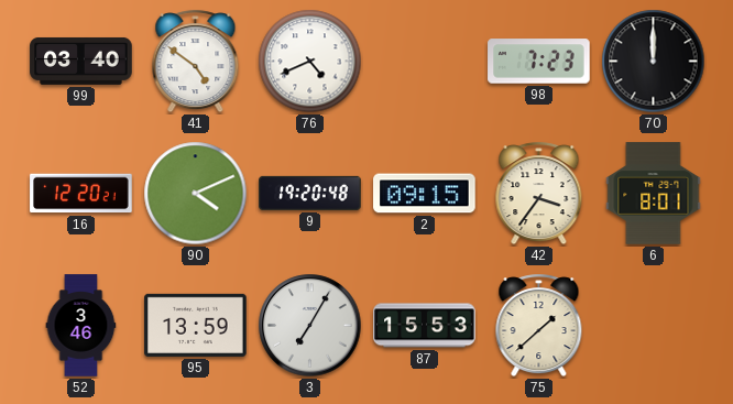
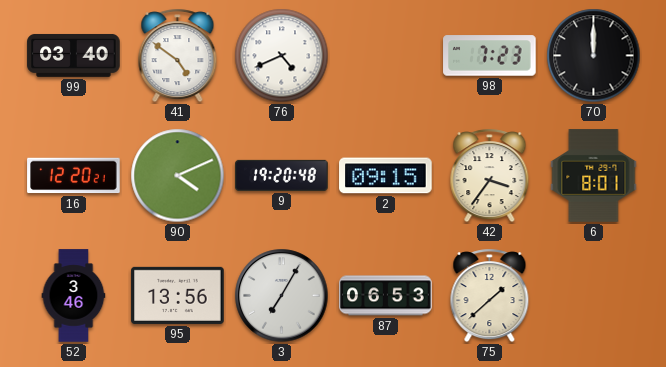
95: 13:59 -> 13:56
87: 15:53 -> 06:53
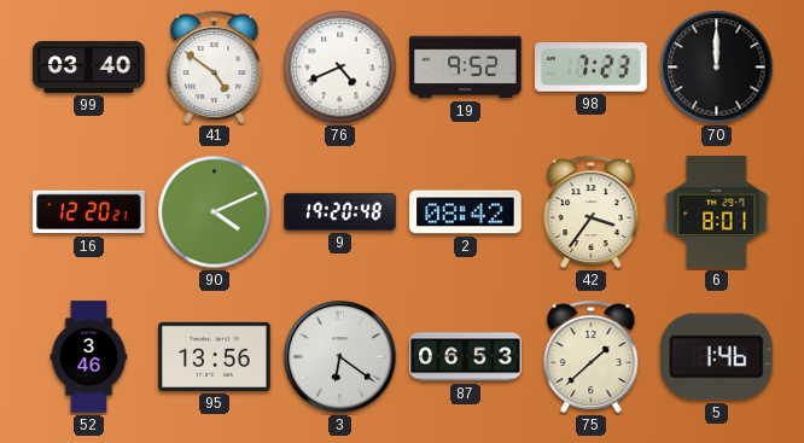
19: none -> 9:52
2: 09:15 -> 08:42
3: 7:05 -> 6:21
5: none -> 1:46
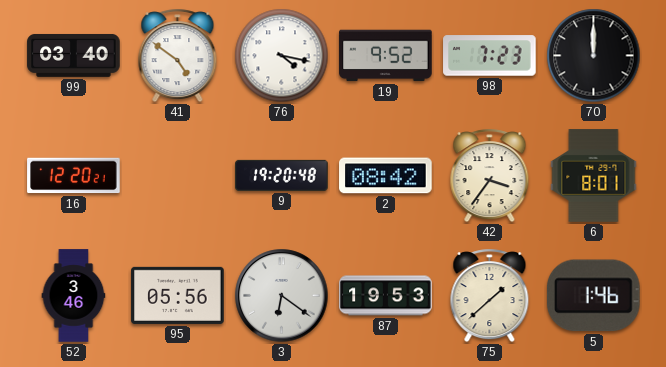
76: 4:41 -> 4:17
90: 4:11 -> none
95: 13:56 -> 05:56
87: 06:53 -> 19:53
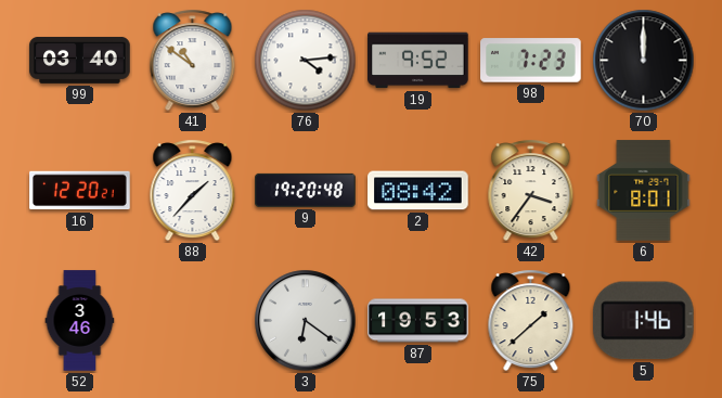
41: 4:51 -> 10:51
76: 4:17 -> 4:14
88: none -> 1:37
95: 05:56 -> none
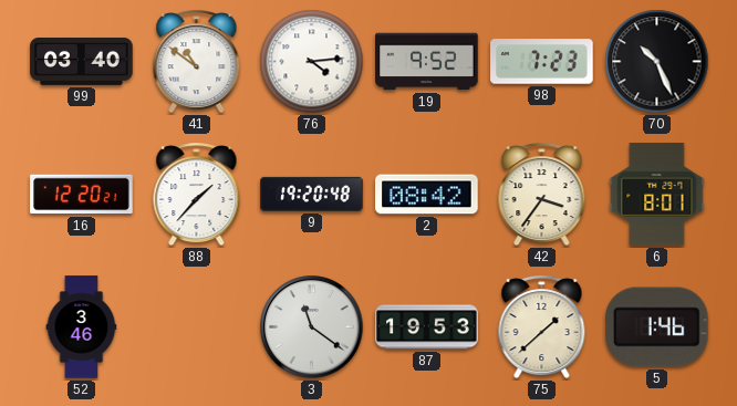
70: 12:00 -> 10:26
3: 6:21 -> 11:21
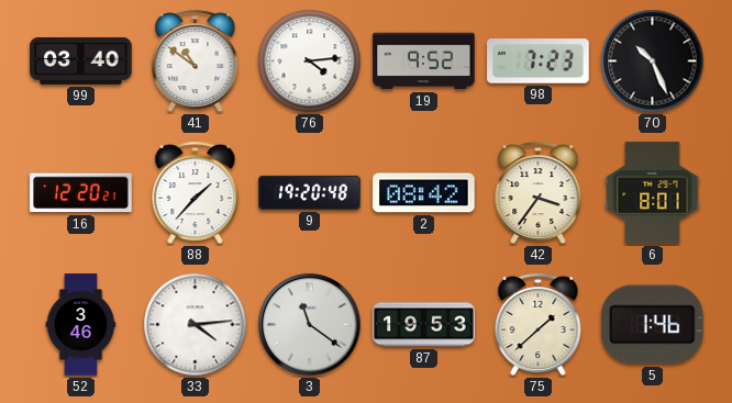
33: none -> 4:14
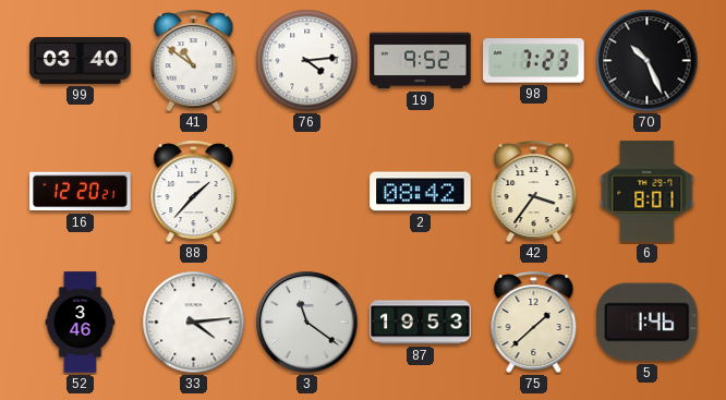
9: 19:20 -> none
